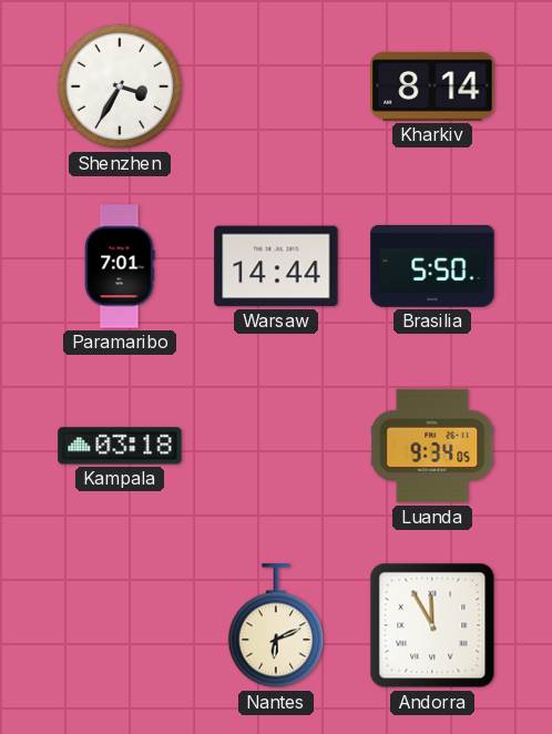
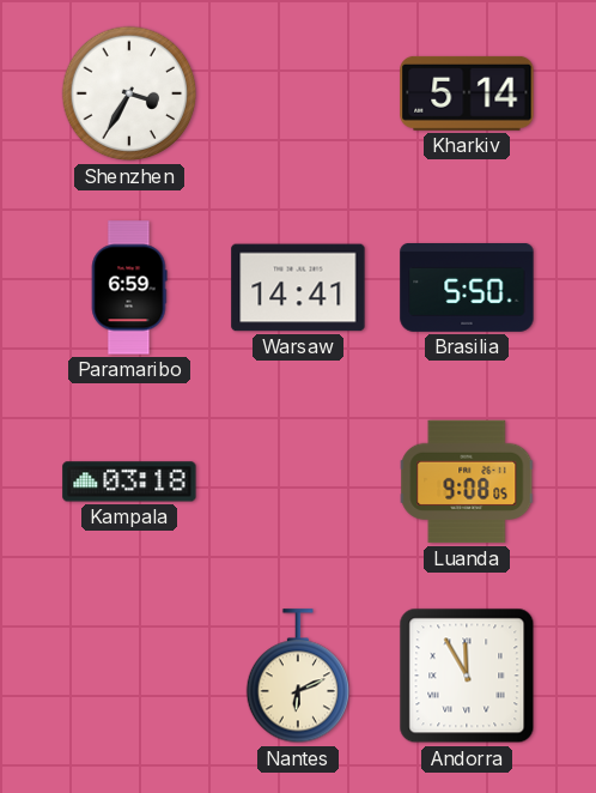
Kharkiv: 8:14 -> 5:14
Paramaribo: 7:01 -> 6:59
Warsaw: 14:44 -> 14:41
Luanda: 9:34 -> 9:08
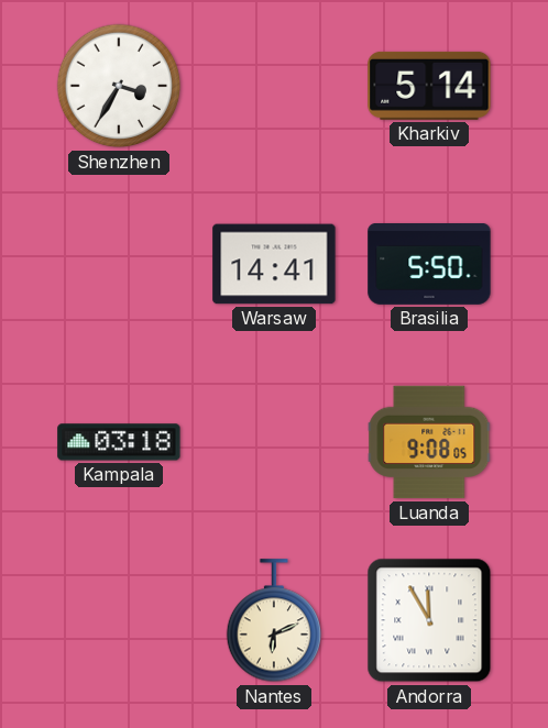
Paramaribo: 6:59 -> none
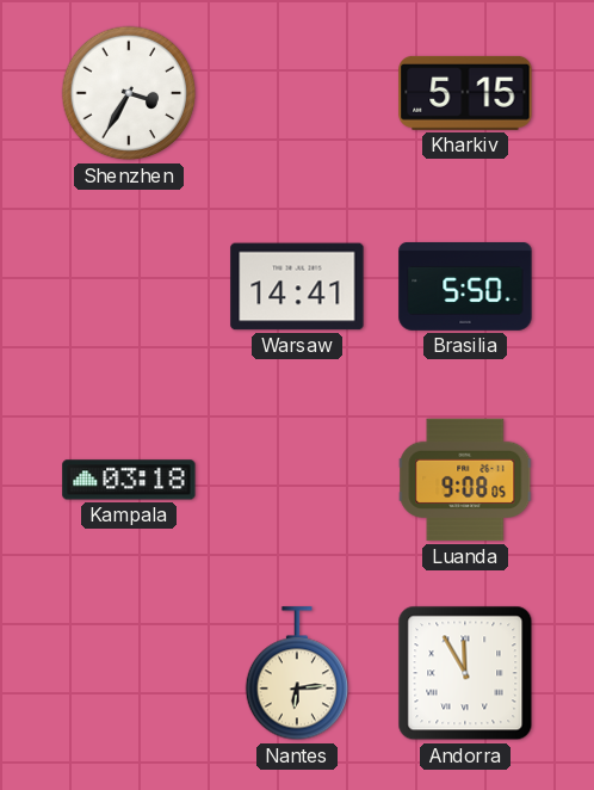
Kharkiv: 5:14 -> 5:15
Nantes: 6:11 -> 6:14
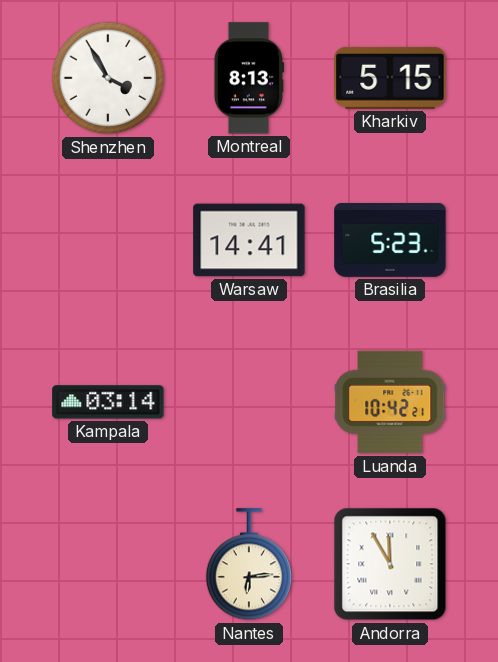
Shenzhen: 3:35 -> 3:55
Montreal: none -> 8:13
Brasilia: 5:50 -> 5:23
Kampala: 03:18 -> 03:14
Luanda: 9:08 -> 10:42
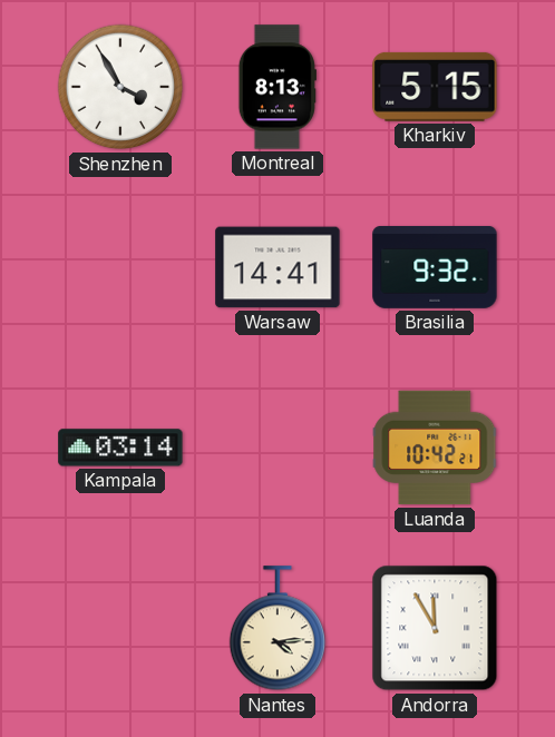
Brasilia: 5:23 -> 9:32
Nantes: 6:14 -> 4:14
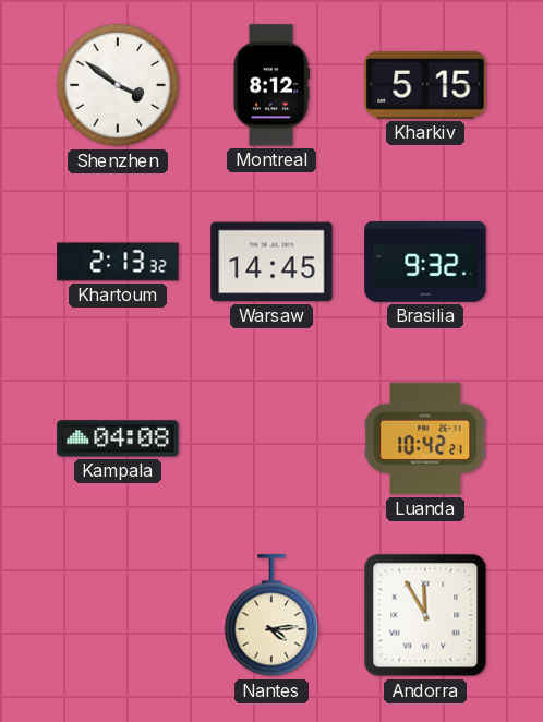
Shenzhen: 3:55 -> 3:51
Montreal: 8:13 -> 8:12
Khartoum: none -> 2:13
Warsaw: 14:41 -> 14:45
Kampala: 03:14 -> 04:08
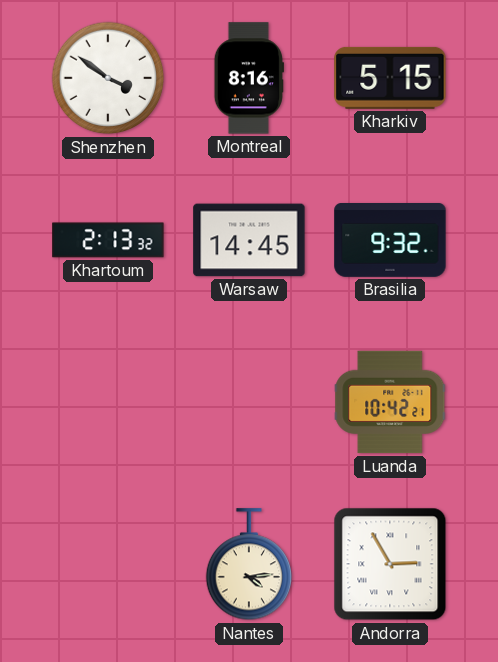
Montreal: 8:12 -> 8:16
Kampala: 04:08 -> none
Andorra: 11:55 -> 2:55
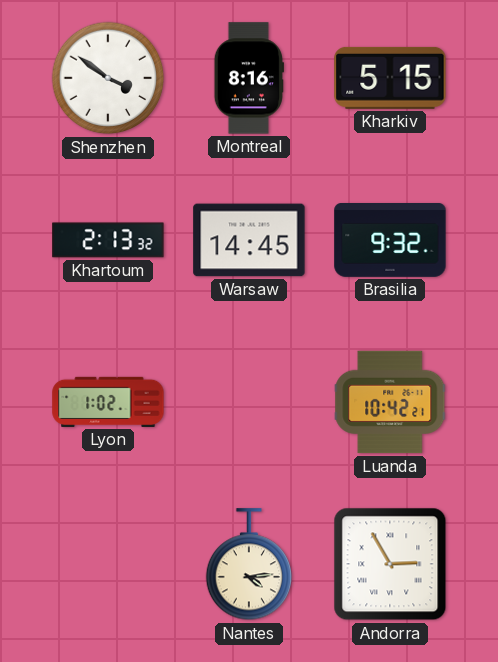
Lyon: none -> 1:02
